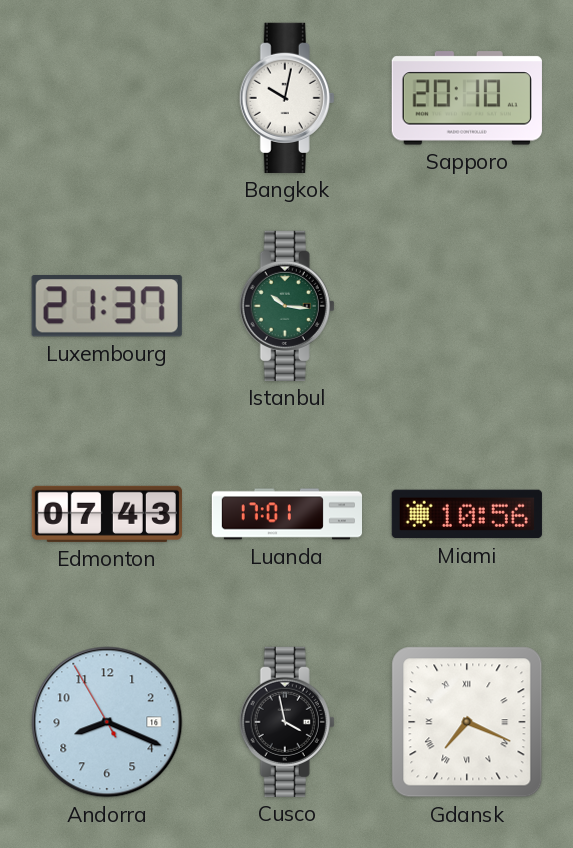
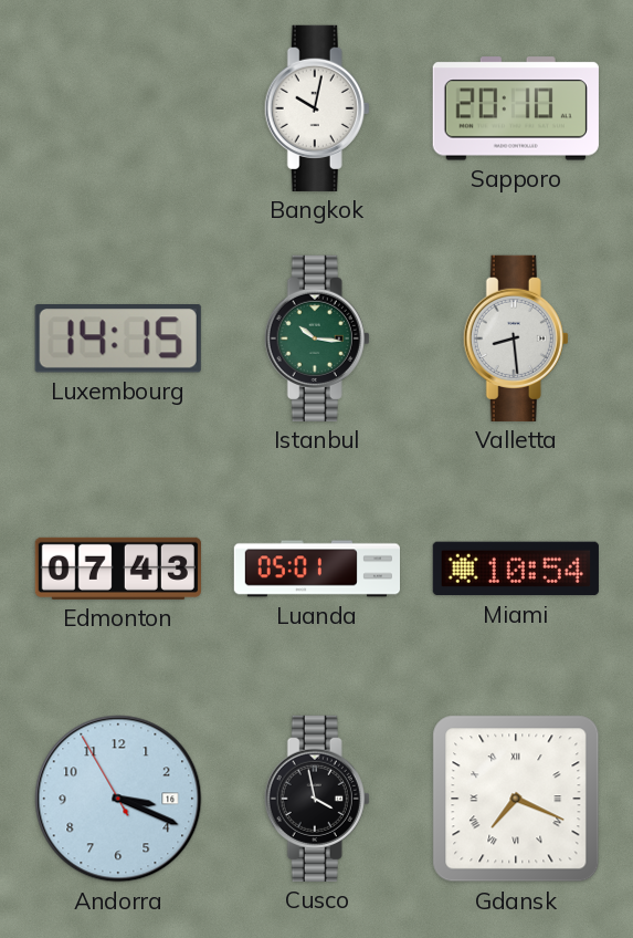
Luxembourg: 21:37 -> 14:15
Valletta: none -> 8:29
Luanda: 17:01 -> 05:01
Miami: 10:56 -> 10:54
Andorra: 8:18 -> 3:18
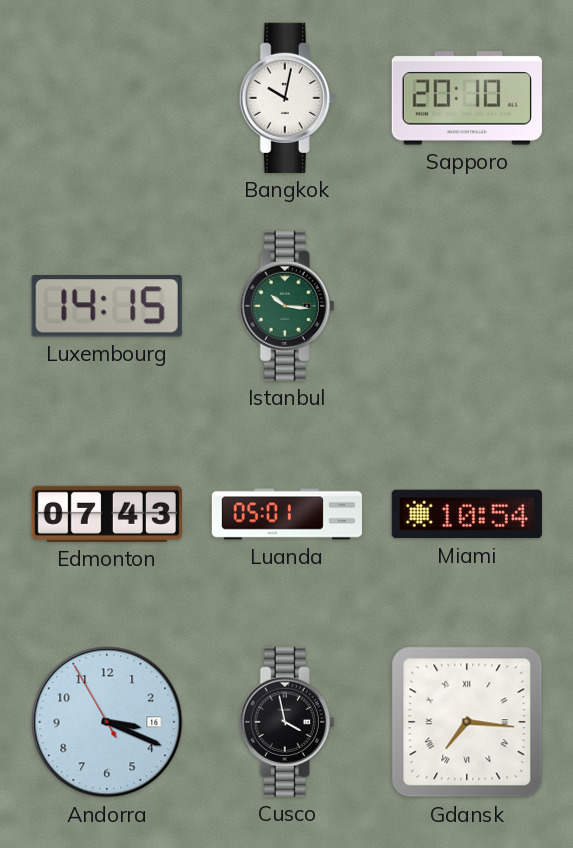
Valletta: 8:29 -> none
Gdansk: 7:19 -> 7:16
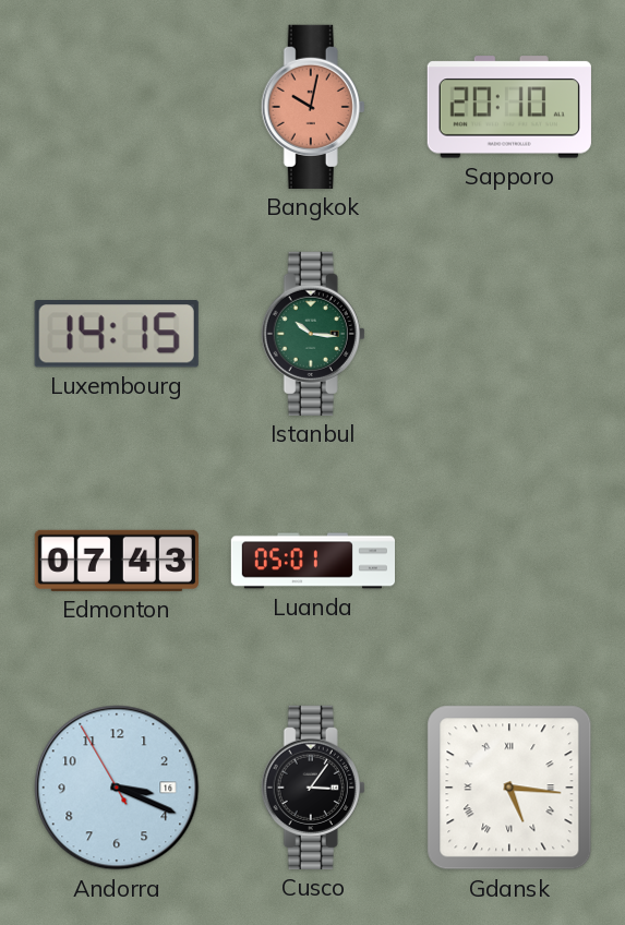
Bangkok dial: white -> salmon
Miami: 10:54 -> none
Cusco: 3:58 -> 3:06
Gdansk: 7:16 -> 5:16
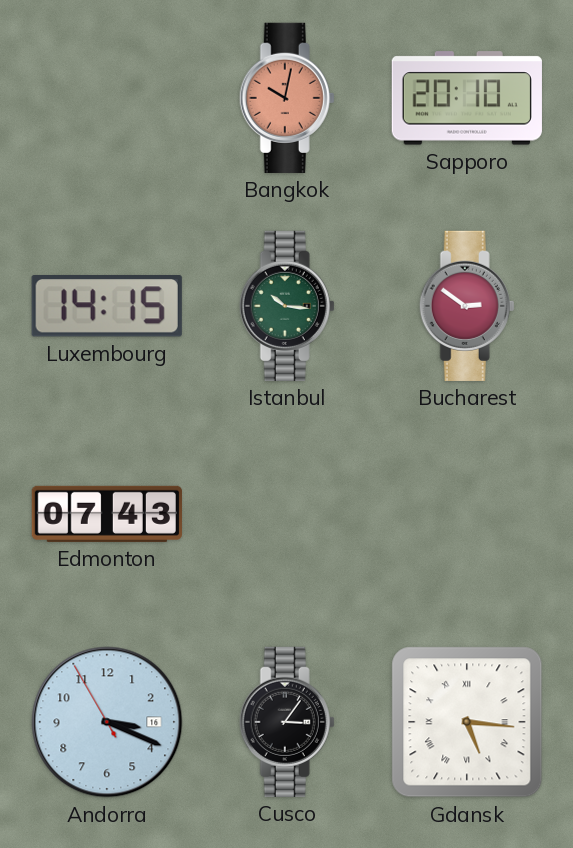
Bucharest: none -> 2:51
Luanda: 05:01 -> none
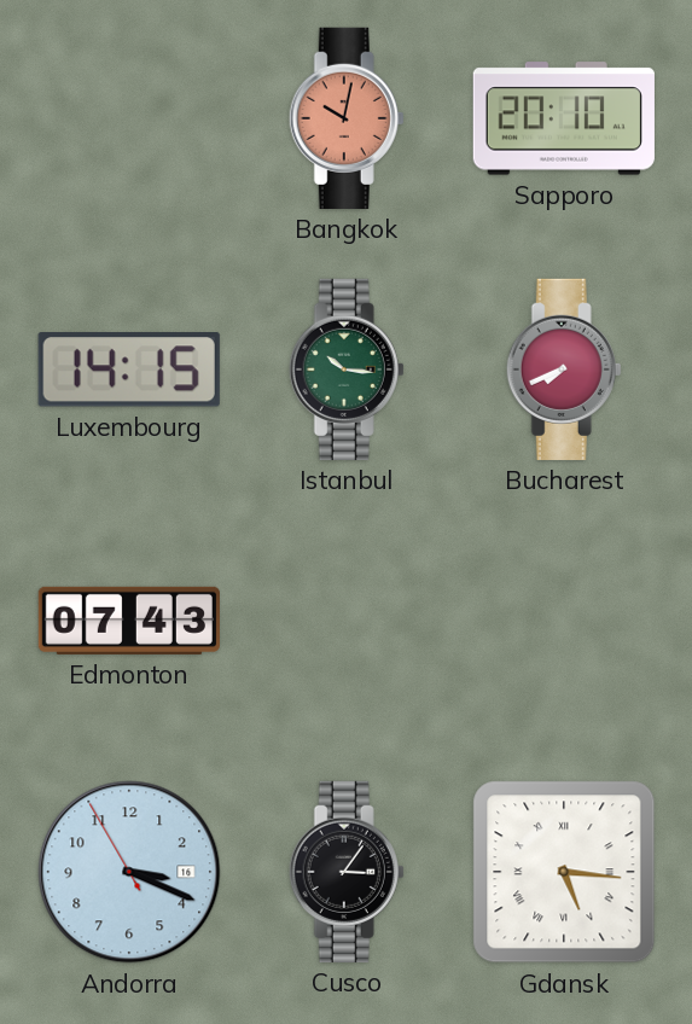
Bucharest: 2:51 -> 7:41
